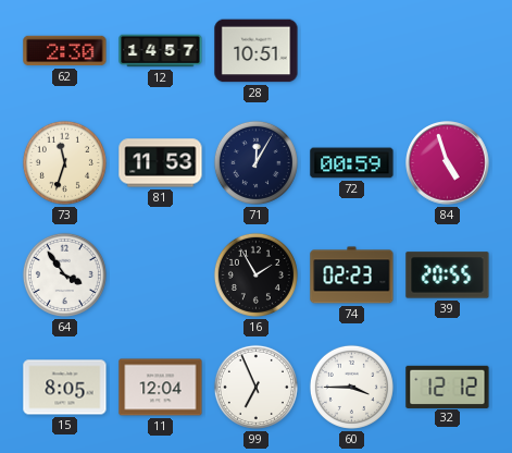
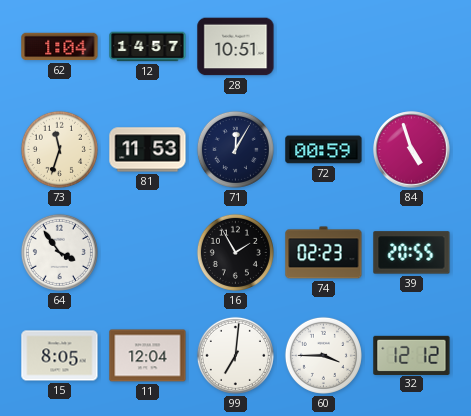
62: 2:30 -> 1:04
99: 6:56 -> 7:01
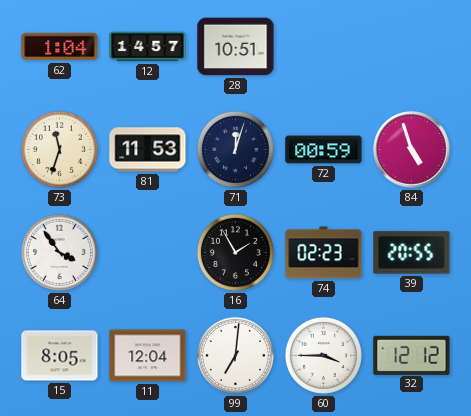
71: 12:05 -> 12:03
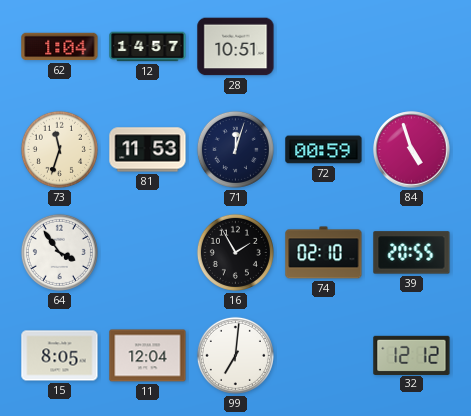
74: 02:23 -> 02:10
60: 3:45 -> none
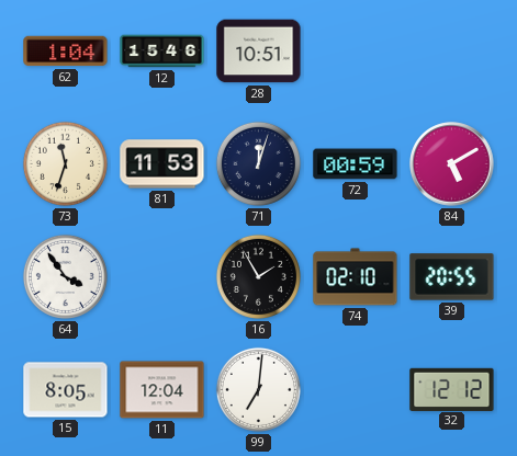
12: 14:57 -> 15:46
84: 4:57 -> 5:10
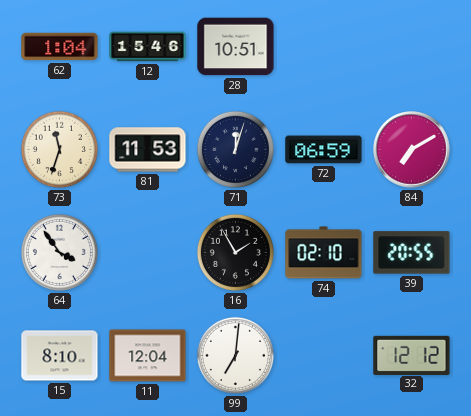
72: 00:59 -> 06:59
84: 5:10 -> 7:10
15: 8:05 -> 8:10
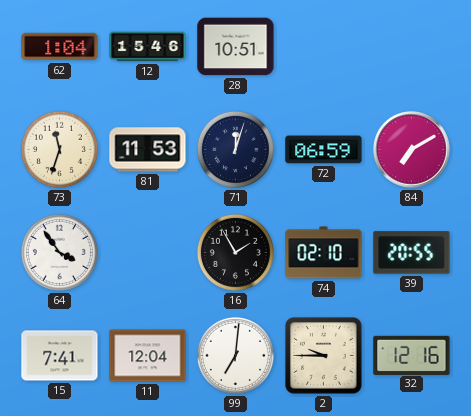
15: 8:10 -> 7:41
2: none -> 9:45
32: 12:12 -> 12:16
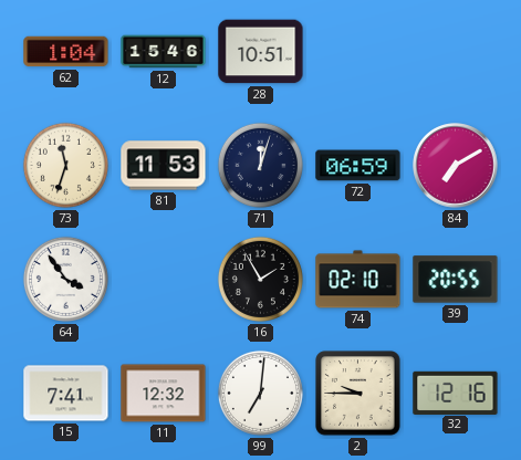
11: 12:04 -> 12:32
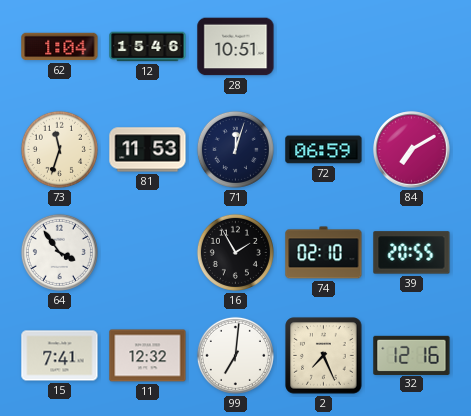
2: 9:45 -> 7:26
